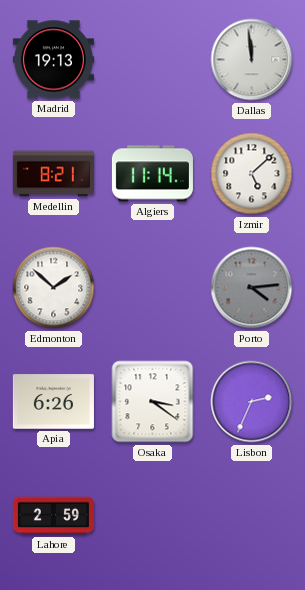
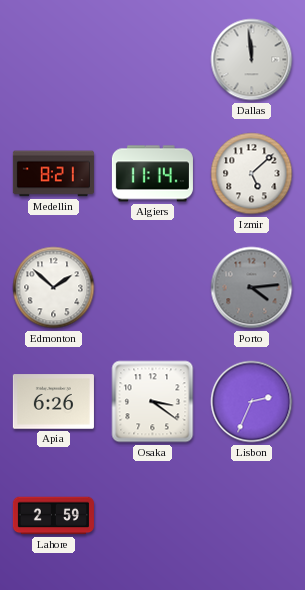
Madrid: 19:13 -> none
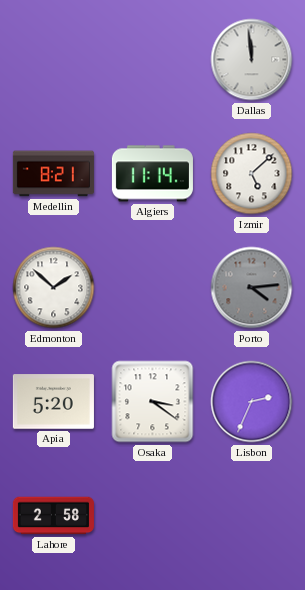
Apia: 6:26 -> 5:20
Lahore: 2:59 -> 2:58
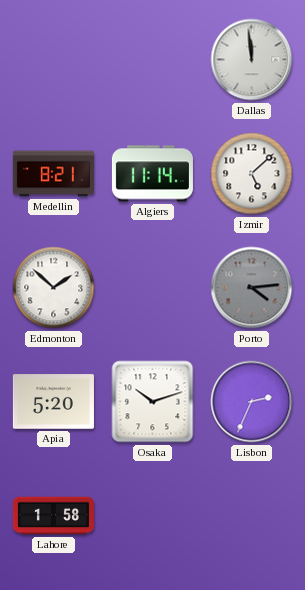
Osaka: 3:21 -> 10:12
Lahore: 2:58 -> 1:58
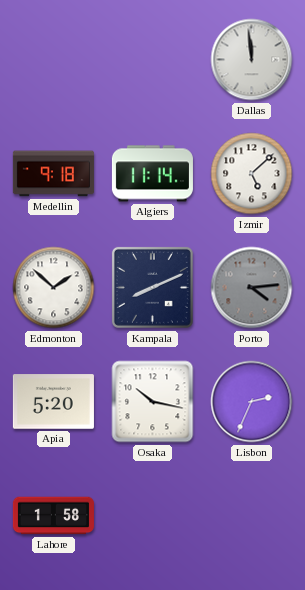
Medellin: 8:21 -> 9:18
Kampala: none -> 8:11
Osaka: 10:12 -> 10:17
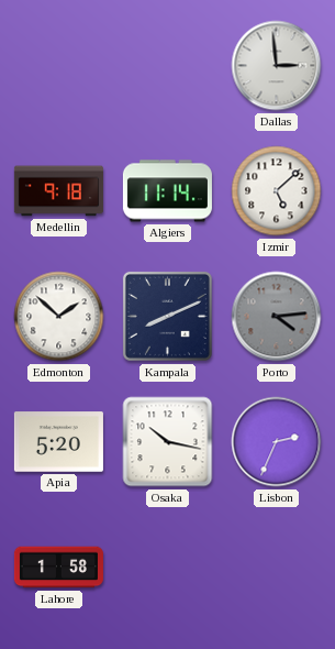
Dallas: 11:59 -> 2:59
